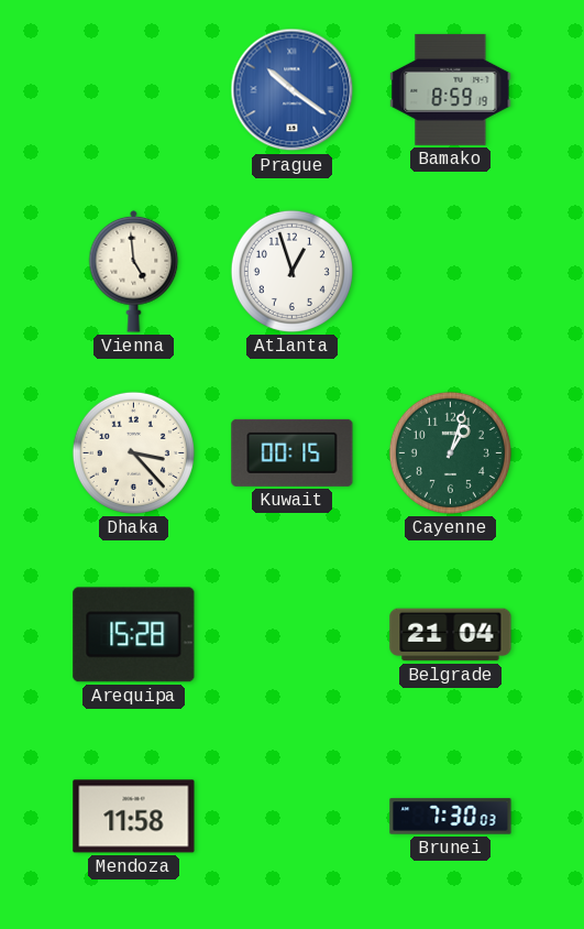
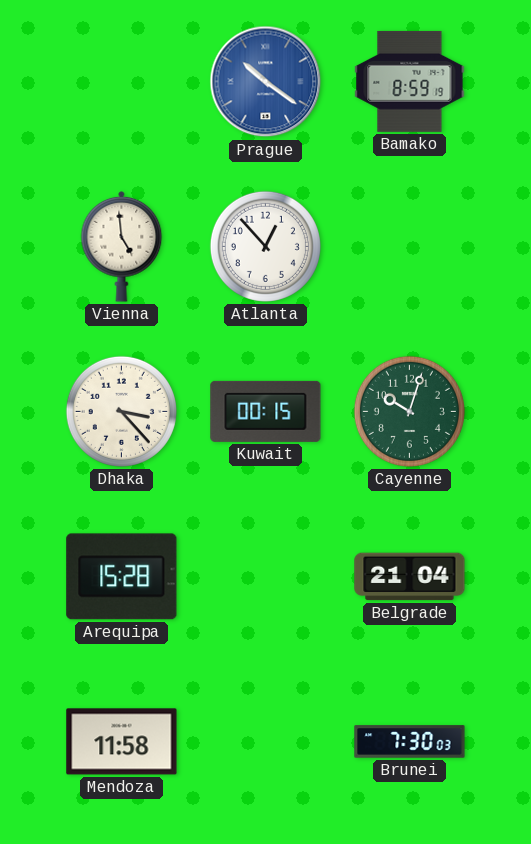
Atlanta: 12:57 -> 12:53
Cayenne: 1:03 -> 10:03
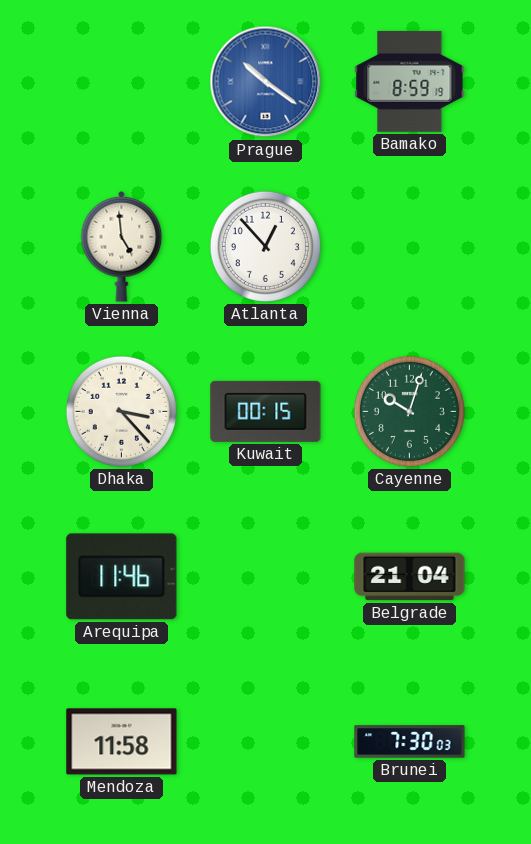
Arequipa: 15:28 -> 11:46
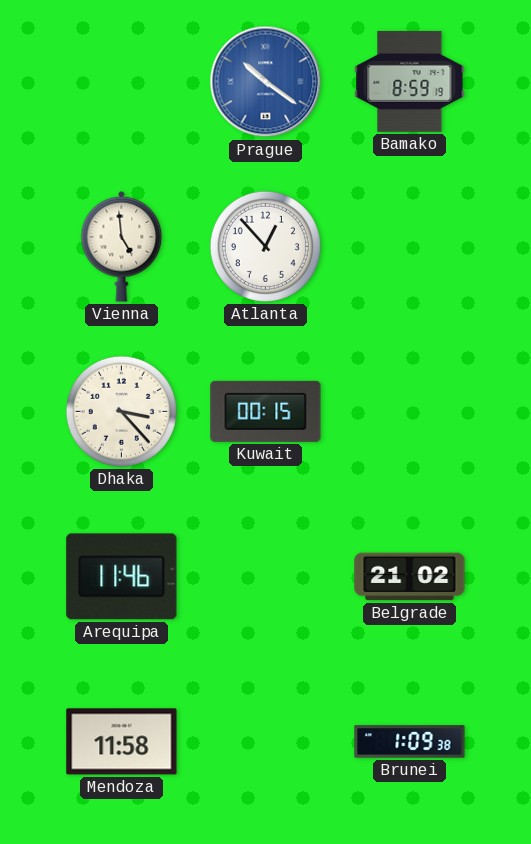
Cayenne: 10:03 -> none
Belgrade: 21:04 -> 21:02
Brunei: 7:30 -> 1:09
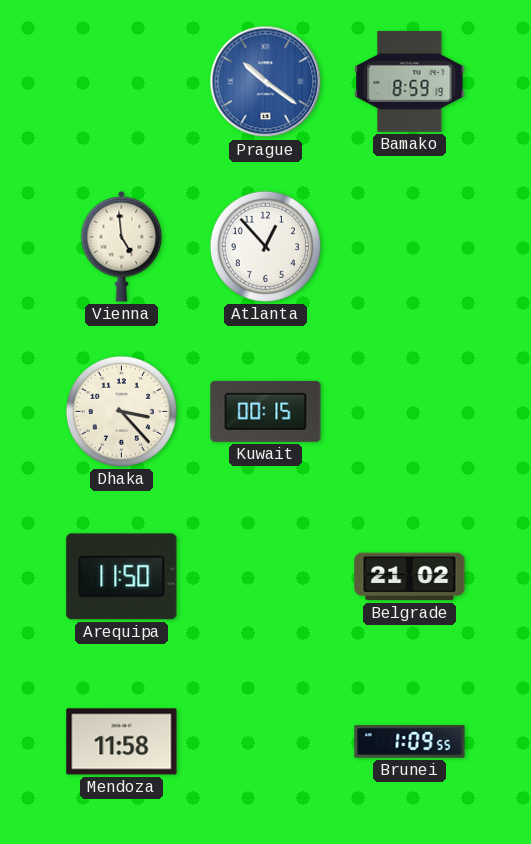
Arequipa: 11:46 -> 11:50
Brunei: 1:09:38 -> 1:09:55
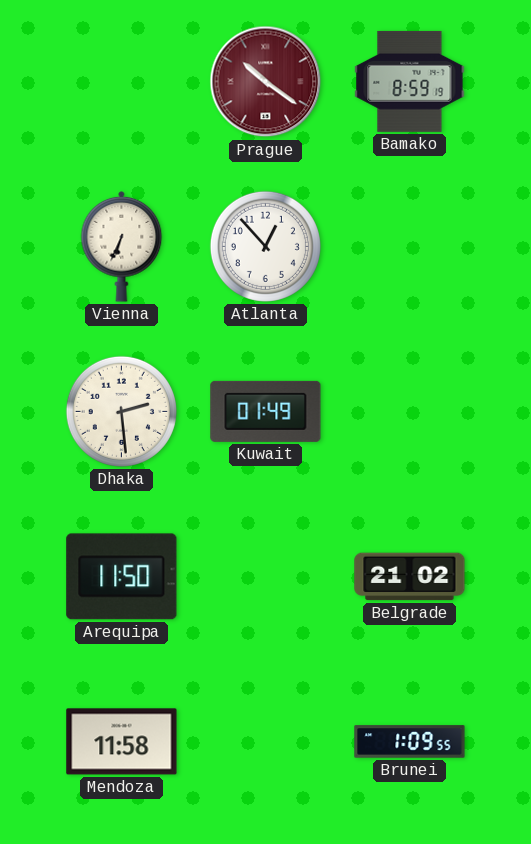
Prague dial: blue -> burgundy
Vienna: 4:59 -> 6:34
Dhaka: 3:23 -> 2:29
Kuwait: 00:15 -> 01:49
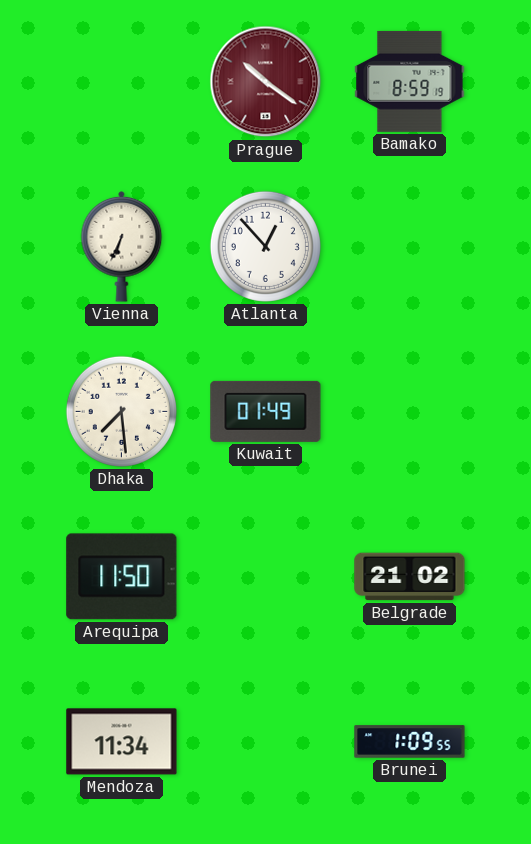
Dhaka: 2:29 -> 7:29
Mendoza: 11:58 -> 11:34
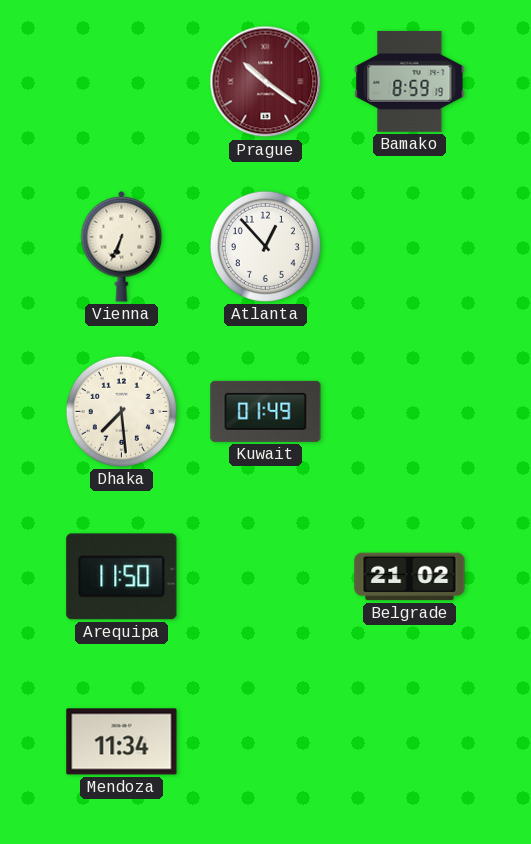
Brunei: 1:09 -> none
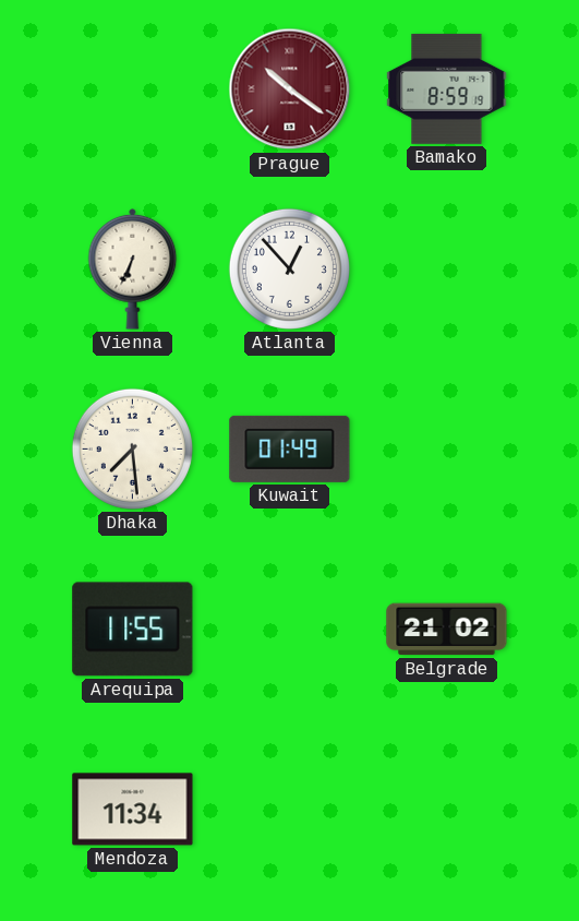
Arequipa: 11:50 -> 11:55
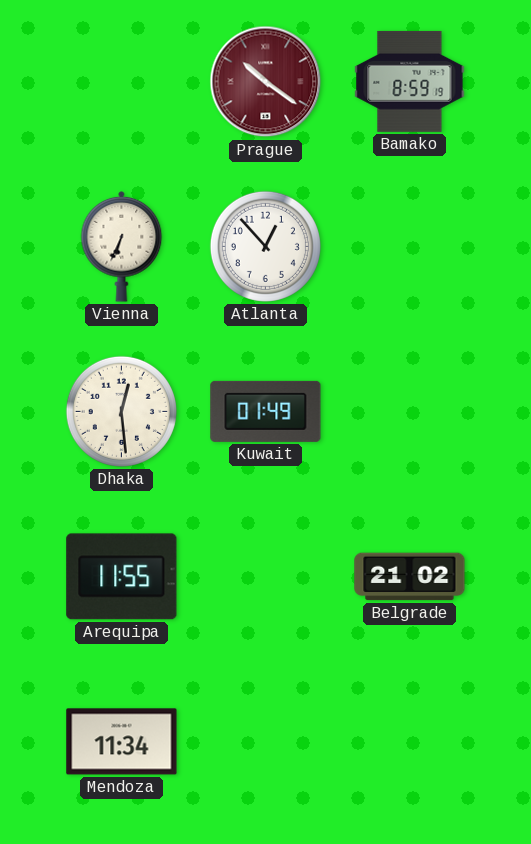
Dhaka: 7:29 -> 12:29
